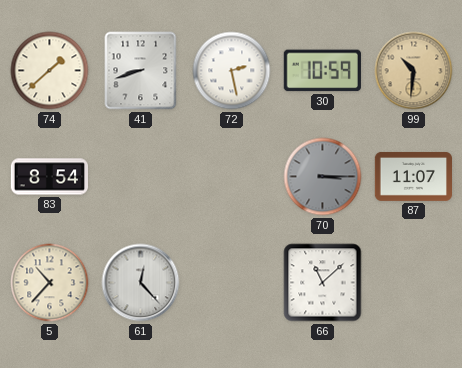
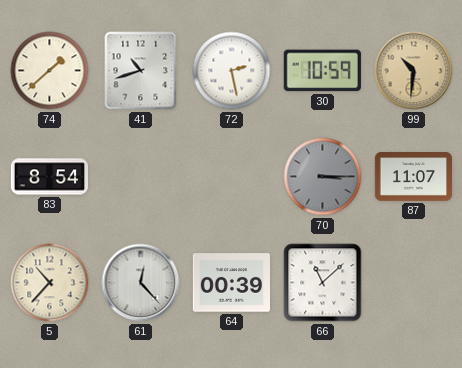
41: 8:42 -> 10:42
64: none -> 00:39
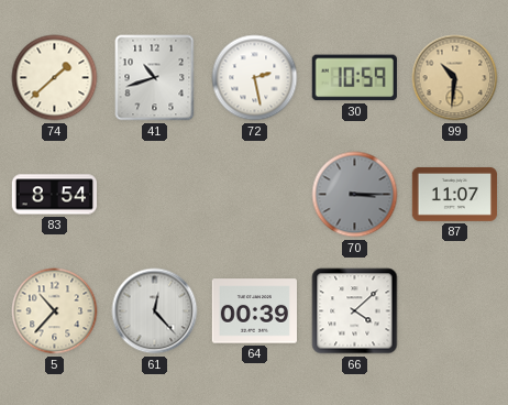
66: 11:08 -> 4:08
